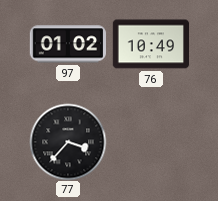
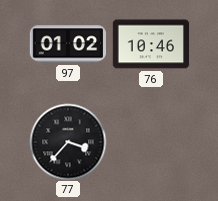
76: 10:49 -> 10:46
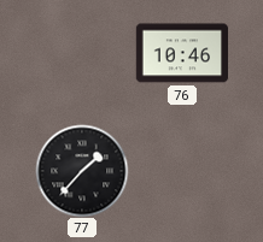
97: 01:02 -> none
77: 3:37 -> 1:37
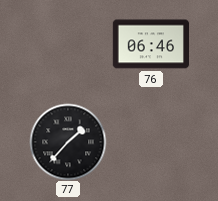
76: 10:46 -> 06:46
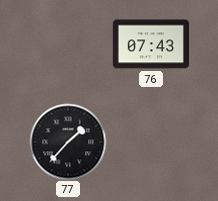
76: 06:46 -> 07:43
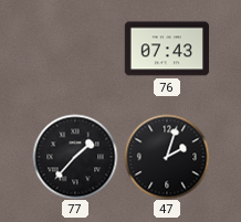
47: none -> 2:03
